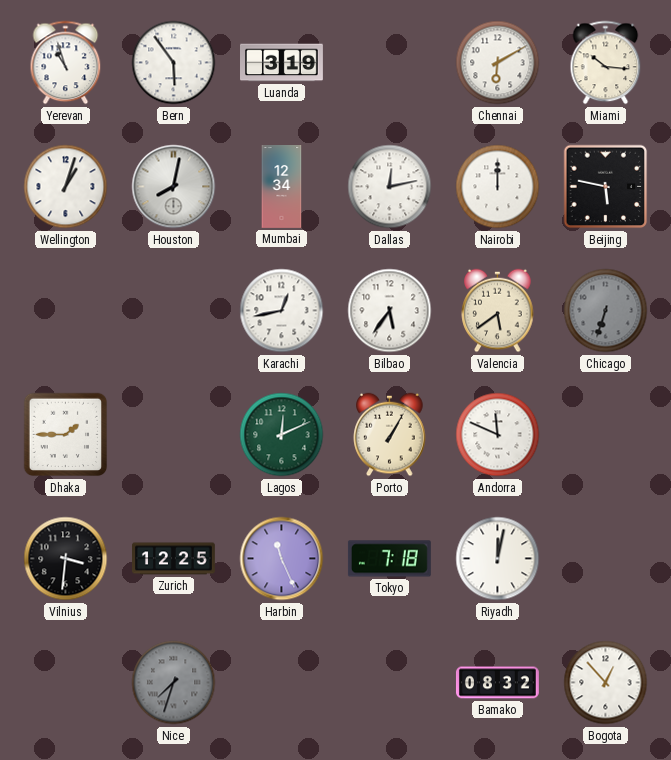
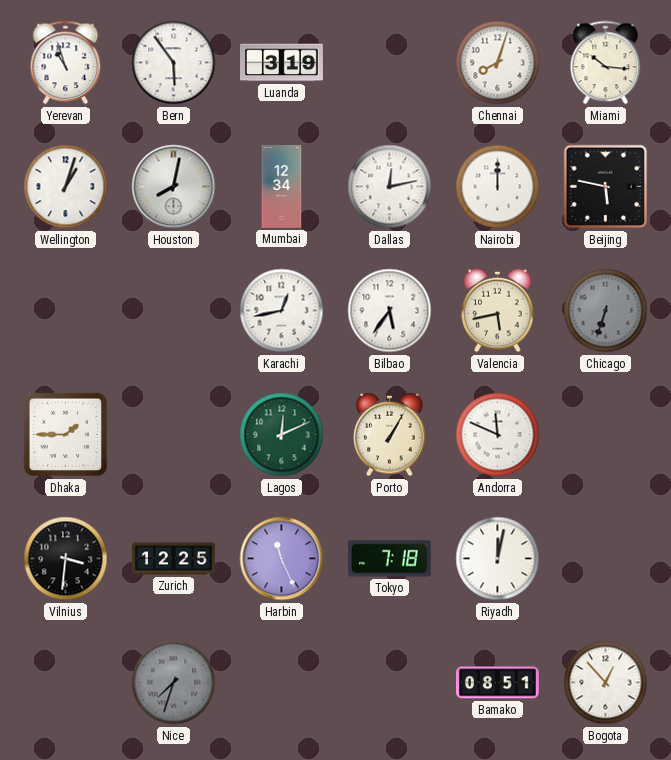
Chennai: 6:10 -> 8:03
Valencia: 5:39 -> 5:43
Bamako: 08:32 -> 08:51
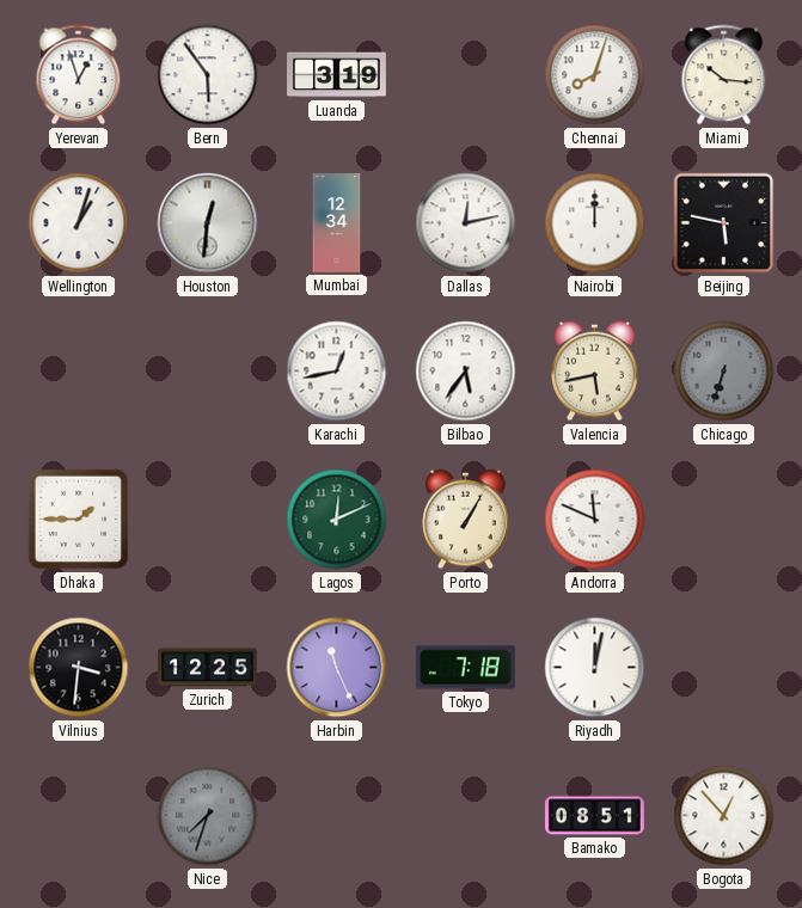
Yerevan: 10:57 -> 12:57
Houston: 8:02 -> 12:31
